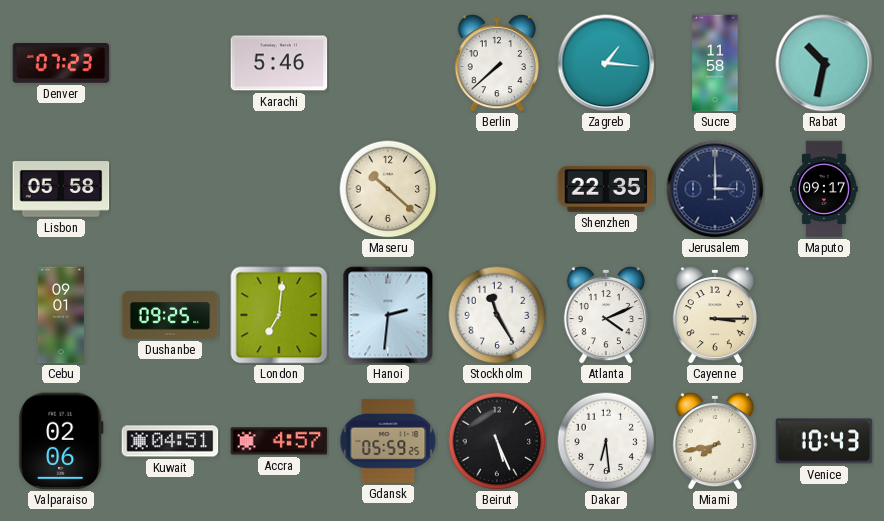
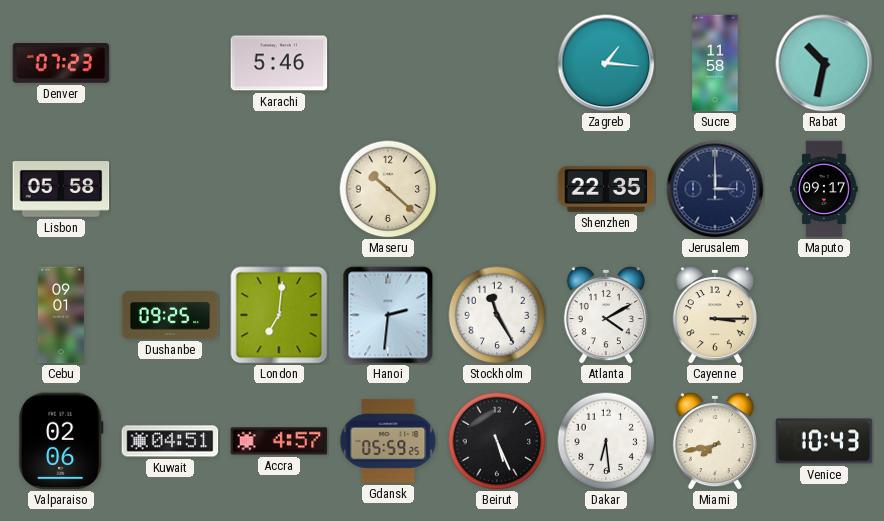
Berlin: 7:38 -> none
Atlanta: 4:11 -> 4:10
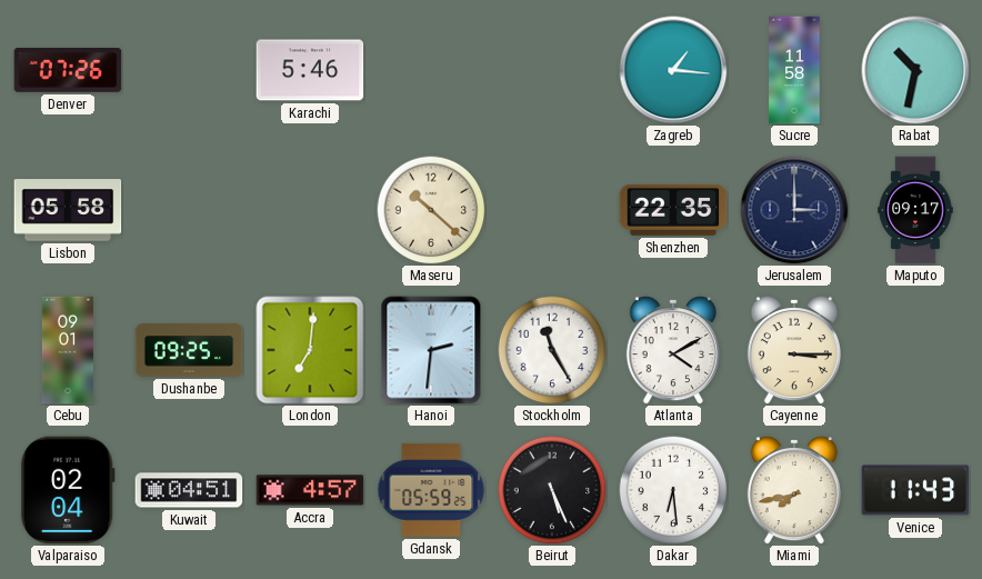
Denver: 07:23 -> 07:26
Valparaiso: 02:06 -> 02:04
Venice: 10:43 -> 11:43
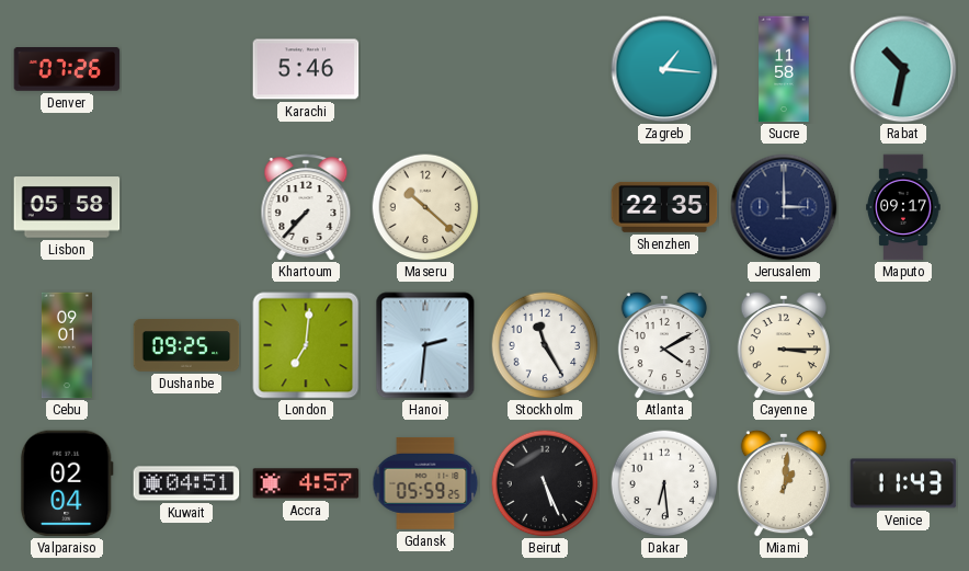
Khartoum: none -> 7:37
Miami: 7:43 -> 1:01
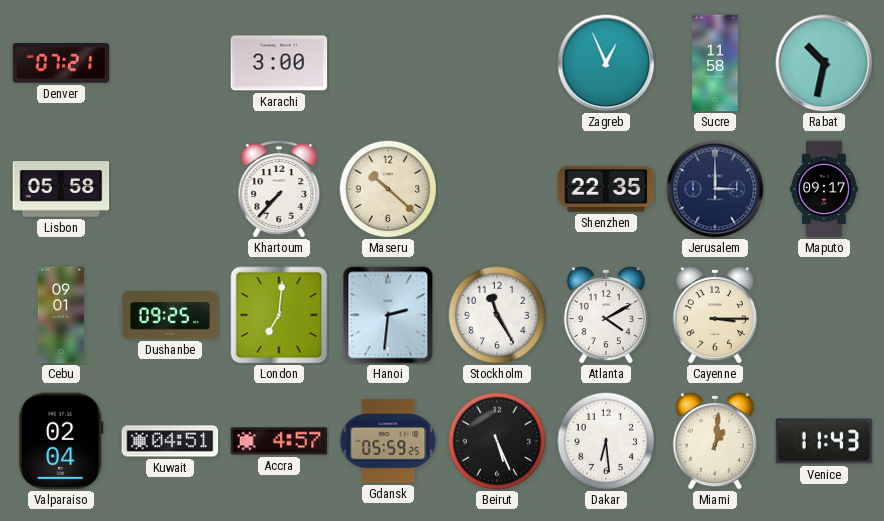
Denver: 07:26 -> 07:21
Karachi: 5:46 -> 3:00
Zagreb: 1:16 -> 12:56
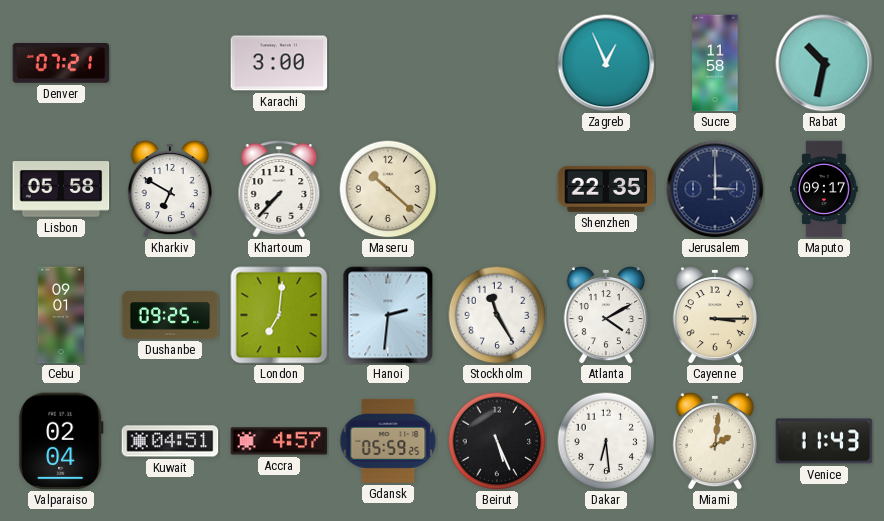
Kharkiv: none -> 6:50
Miami: 1:01 -> 2:01
